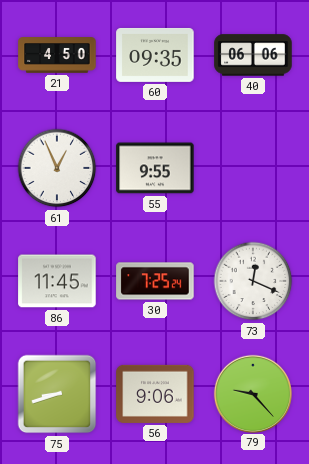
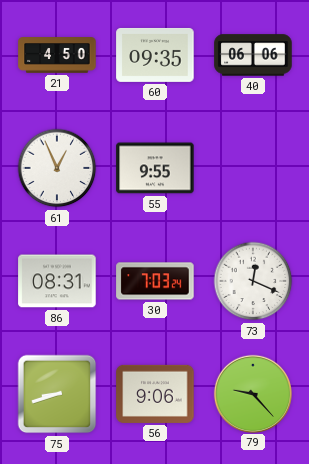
86: 11:45 -> 08:31
30: 7:25 -> 7:03
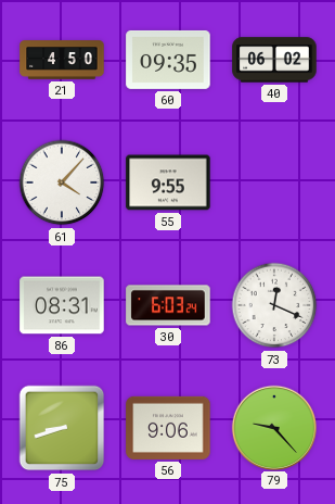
40: 06:06 -> 06:02
61: 12:56 -> 4:07
30: 7:03 -> 6:03
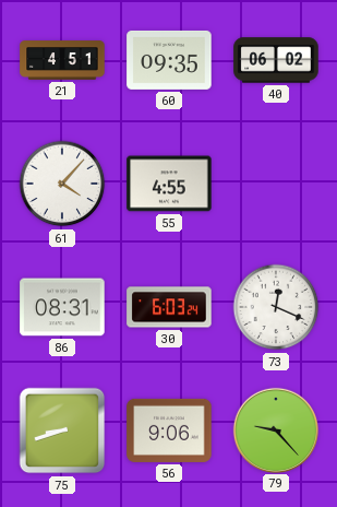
21: 4:50 -> 4:51
55: 9:55 -> 4:55
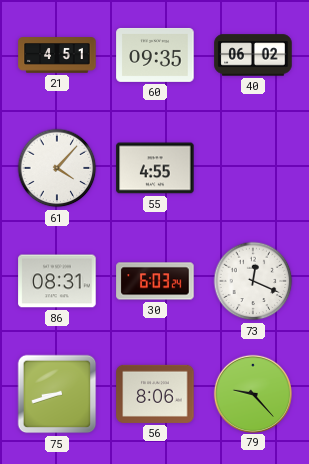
56: 9:06 -> 8:06
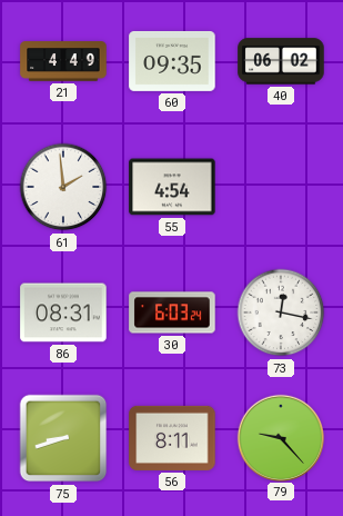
21: 4:51 -> 4:49
61: 4:07 -> 1:59
55: 4:55 -> 4:54
73: 12:19 -> 12:17
56: 8:06 -> 8:11
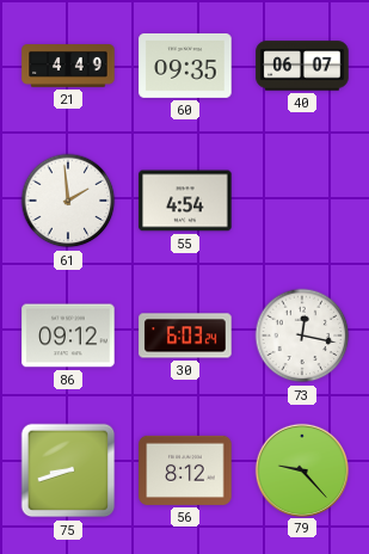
40: 06:02 -> 06:07
86: 08:31 -> 09:12
56: 8:11 -> 8:12
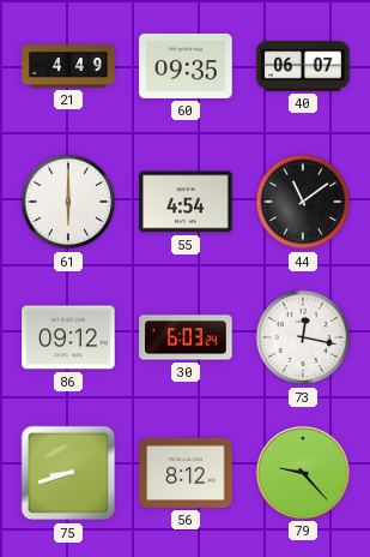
61: 1:59 -> 6:00
44: none -> 11:09
